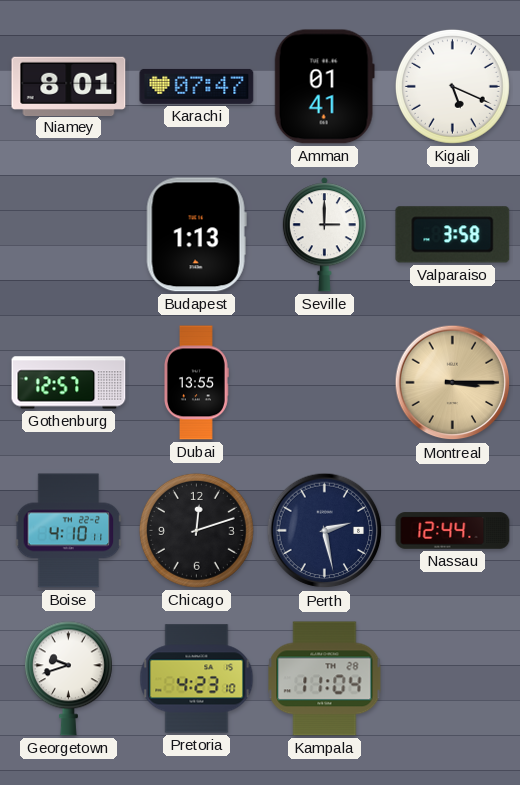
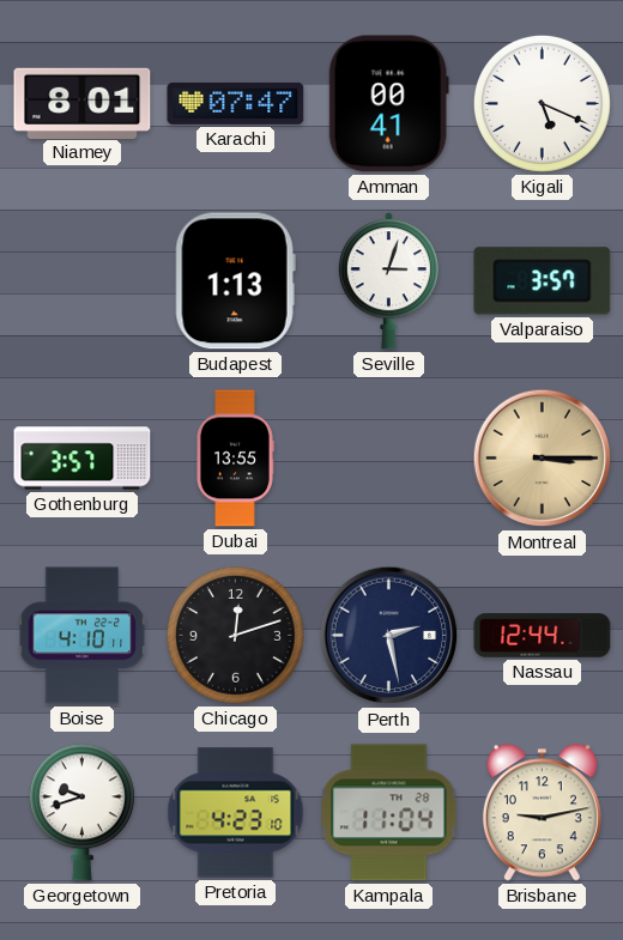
Amman: 01:41 -> 00:41
Seville: 3:00 -> 3:03
Valparaiso: 3:58 -> 3:57
Gothenburg: 12:57 -> 3:57
Brisbane: none -> 9:13
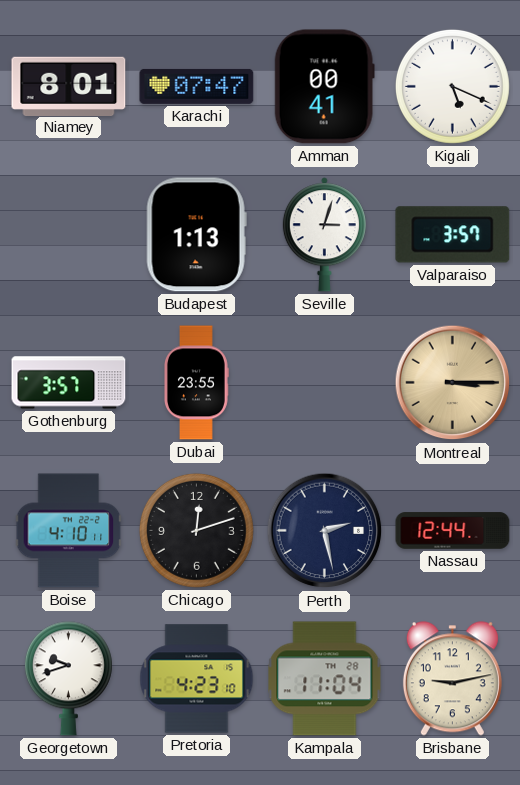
Dubai: 13:55 -> 23:55
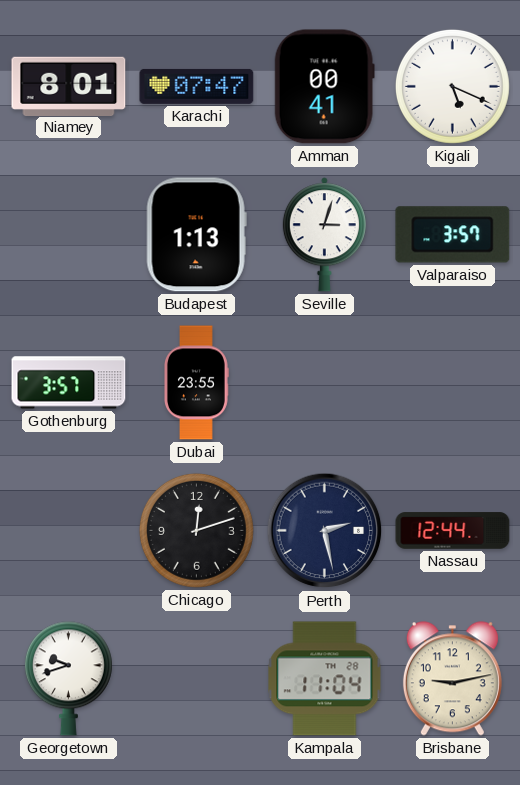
Montreal: 3:15 -> none
Boise: 4:10 -> none
Pretoria: 4:23 -> none
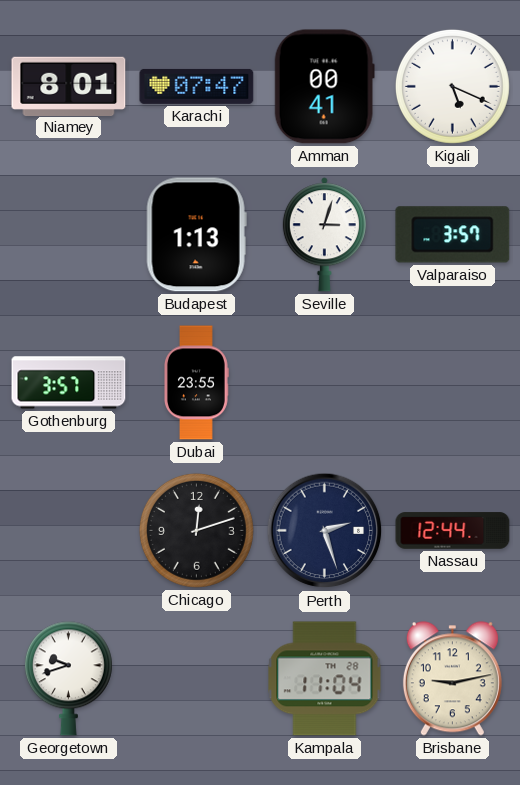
Perth: 2:28 -> 2:27
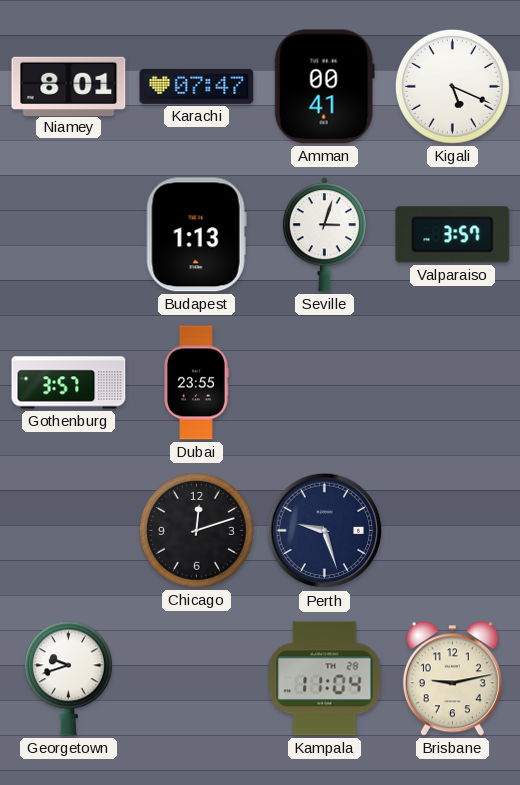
Perth: 2:27 -> 9:27
Nassau: 12:44 -> none
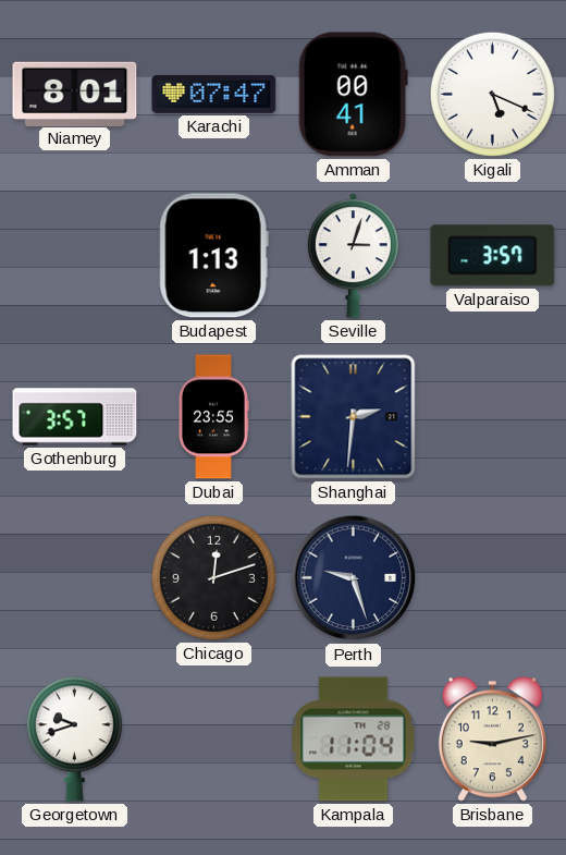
Shanghai: none -> 2:31
